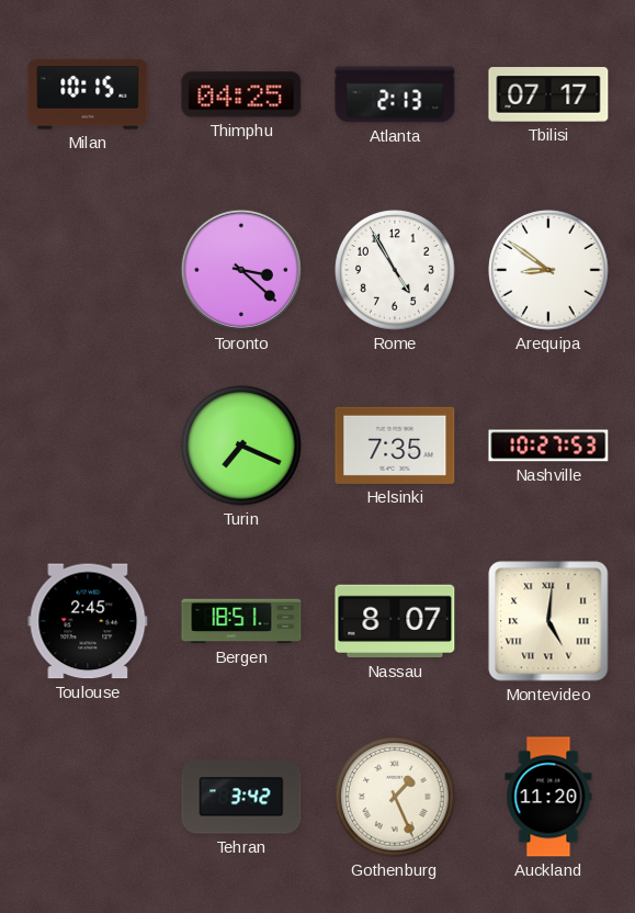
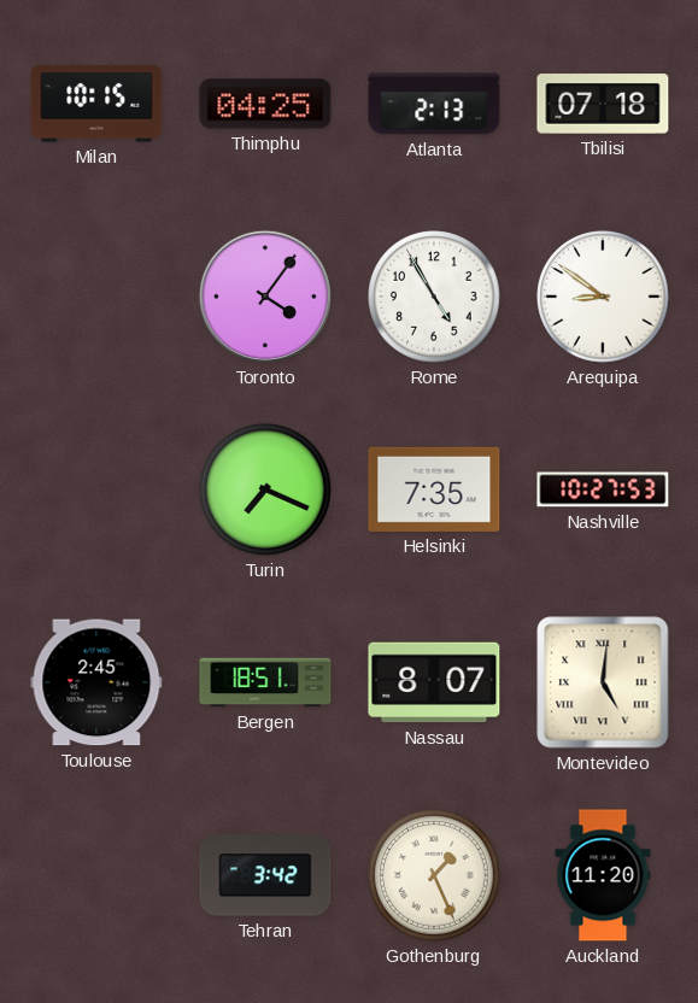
Tbilisi: 07:17 -> 07:18
Toronto: 3:22 -> 4:06
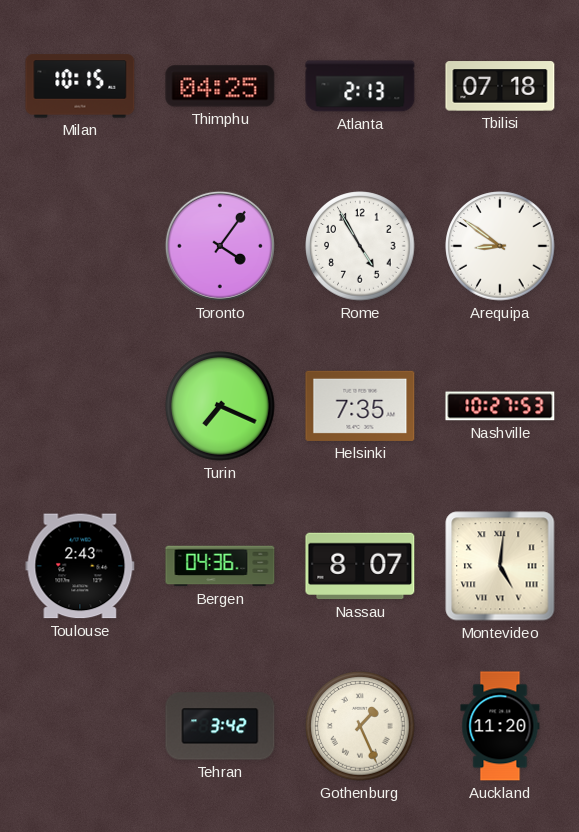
Toulouse: 2:45 -> 2:43
Bergen: 18:51 -> 04:36
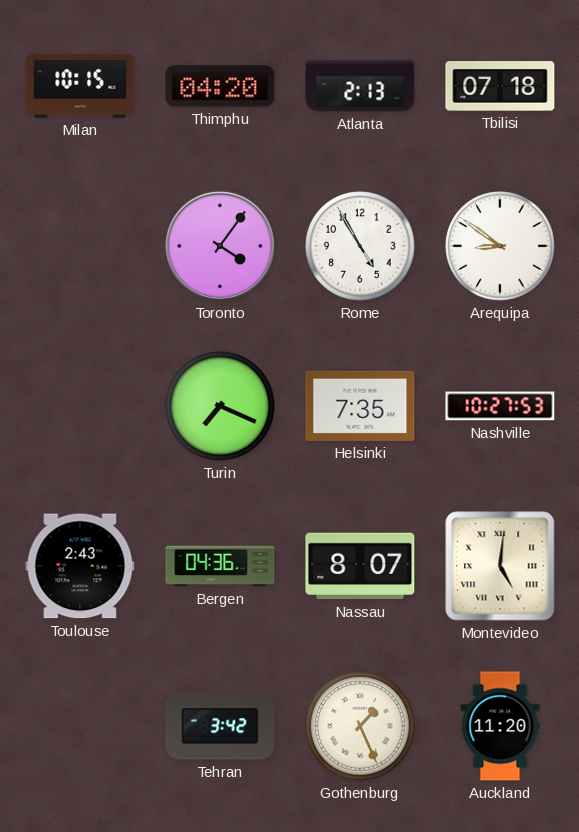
Thimphu: 04:25 -> 04:20
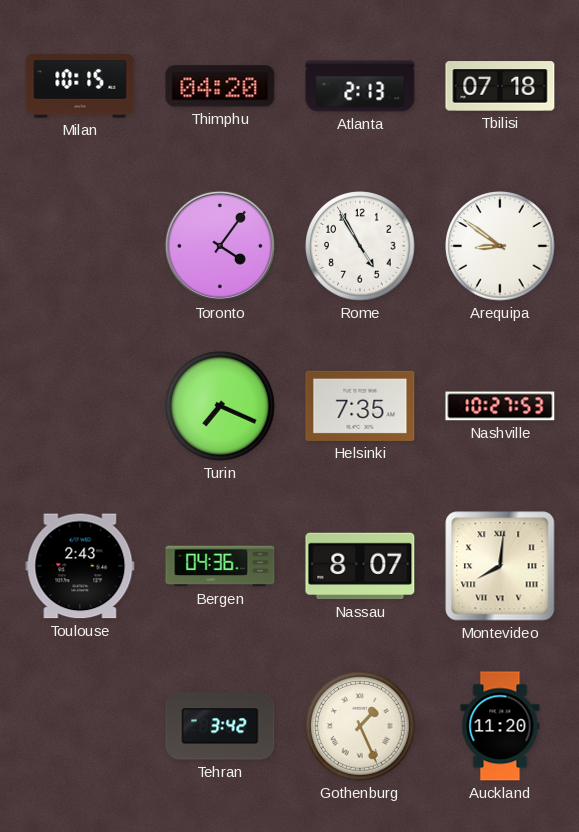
Montevideo: 5:01 -> 8:01
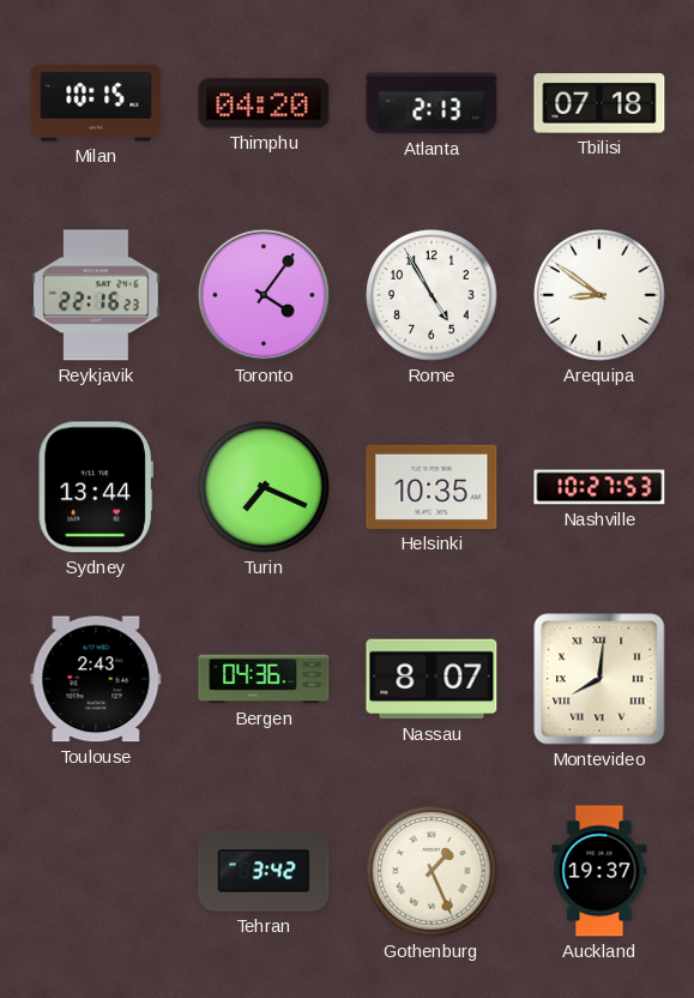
Reykjavik: none -> 22:16
Sydney: none -> 13:44
Helsinki: 7:35 -> 10:35
Auckland: 11:20 -> 19:37
